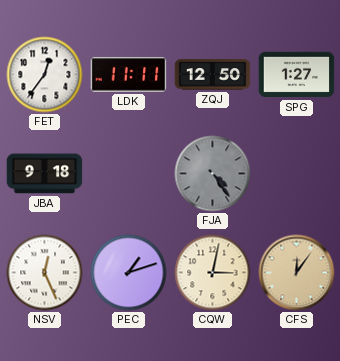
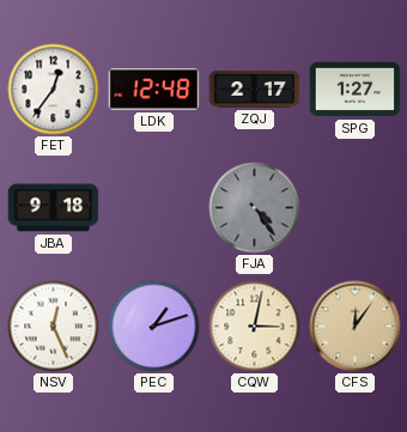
LDK: 11:11 -> 12:48
ZQJ: 12:50 -> 2:17
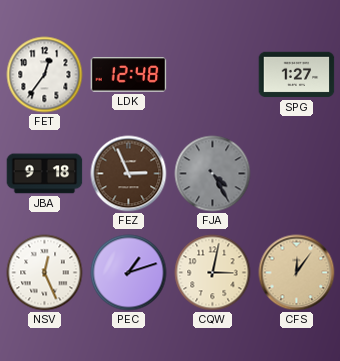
ZQJ: 2:17 -> none
FEZ: none -> 2:56
FJA: 4:24 -> 4:25
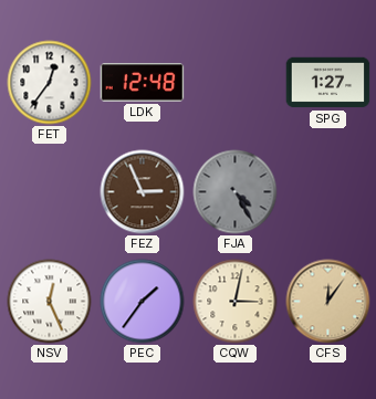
JBA: 9:18 -> none
PEC: 1:12 -> 1:36
